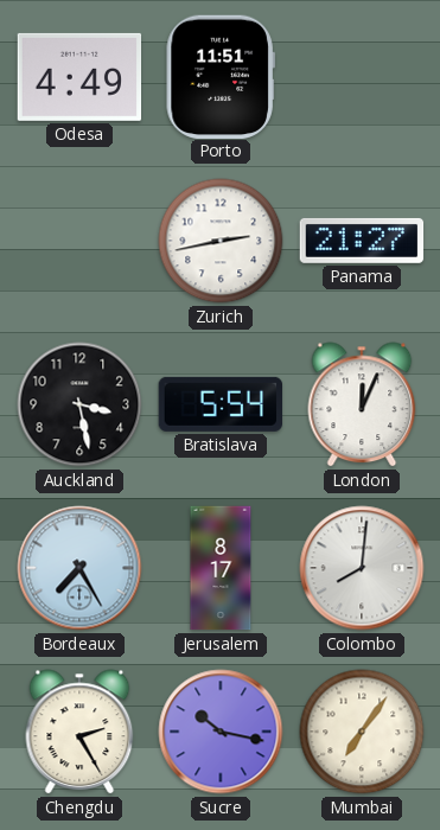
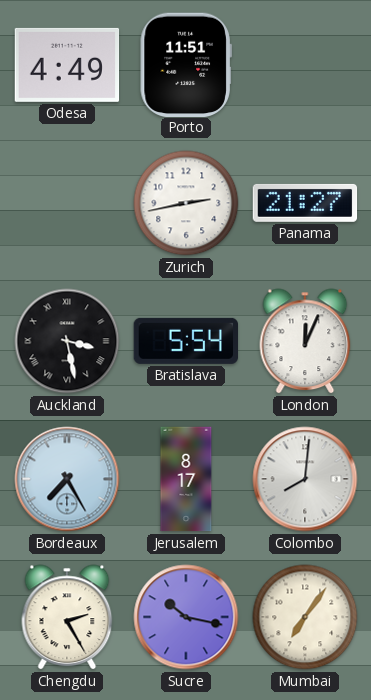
Auckland numerals: Arabic -> Roman
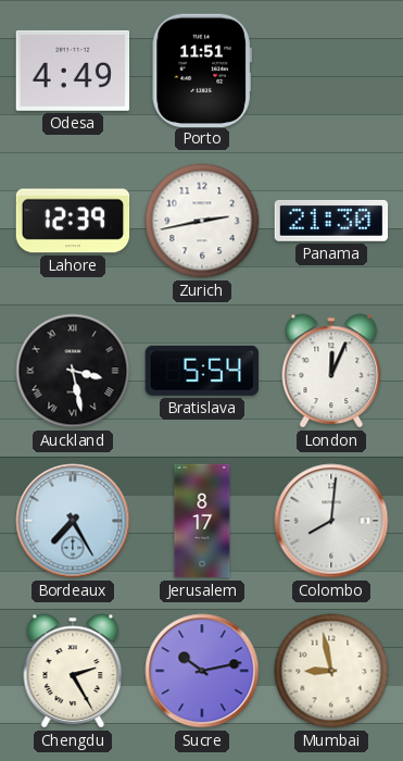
Lahore: none -> 12:39
Panama: 21:27 -> 21:30
Sucre: 10:17 -> 10:13
Mumbai: 7:06 -> 8:58
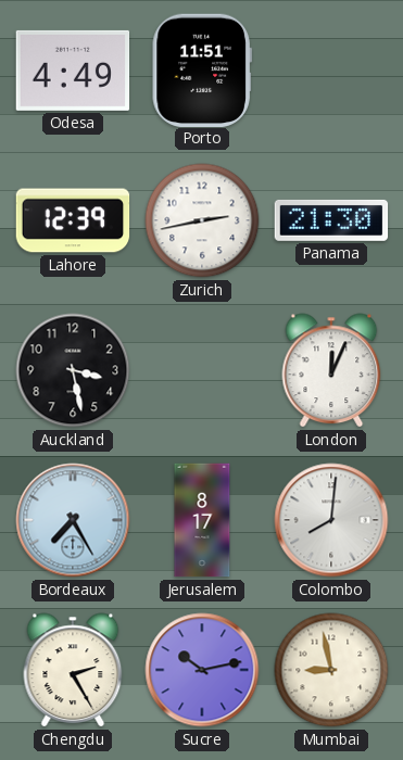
Auckland numerals: Roman -> Arabic
Bratislava: 5:54 -> none
